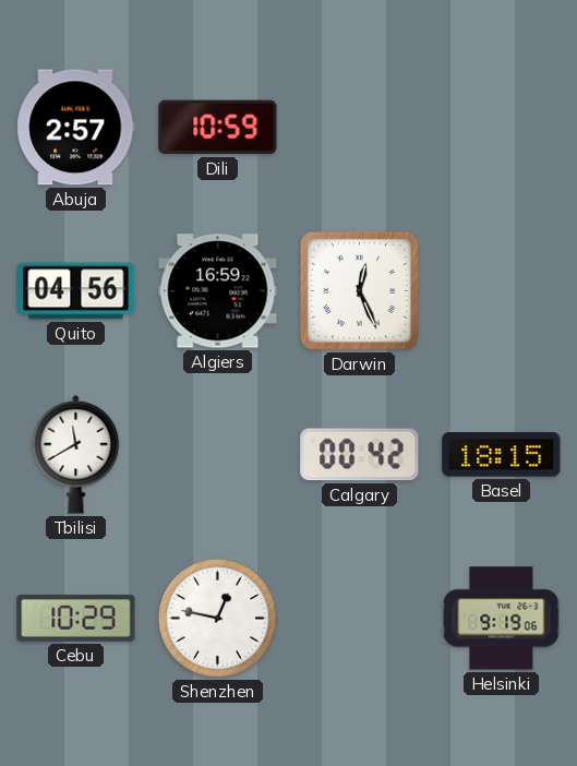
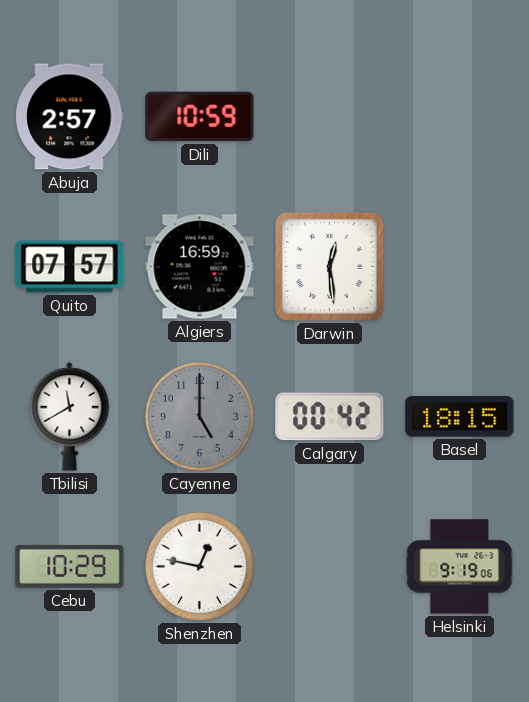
Quito: 04:56 -> 07:57
Darwin: 12:26 -> 12:29
Cayenne: none -> 5:00
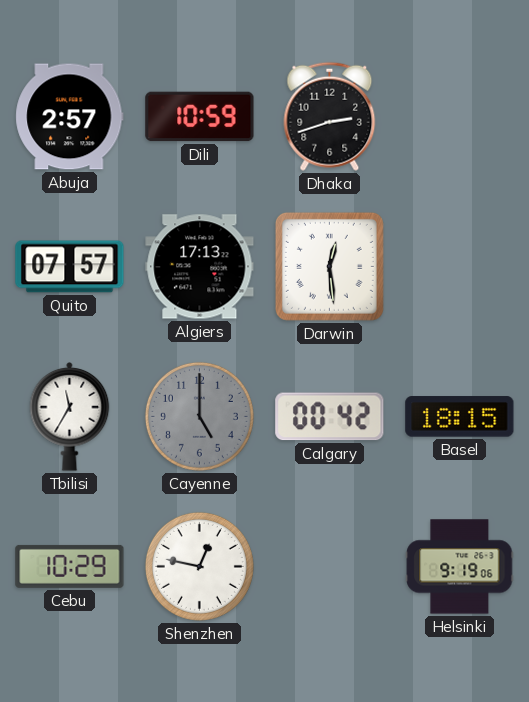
Dhaka: none -> 2:42
Algiers: 16:59 -> 17:13
Tbilisi: 11:40 -> 11:35
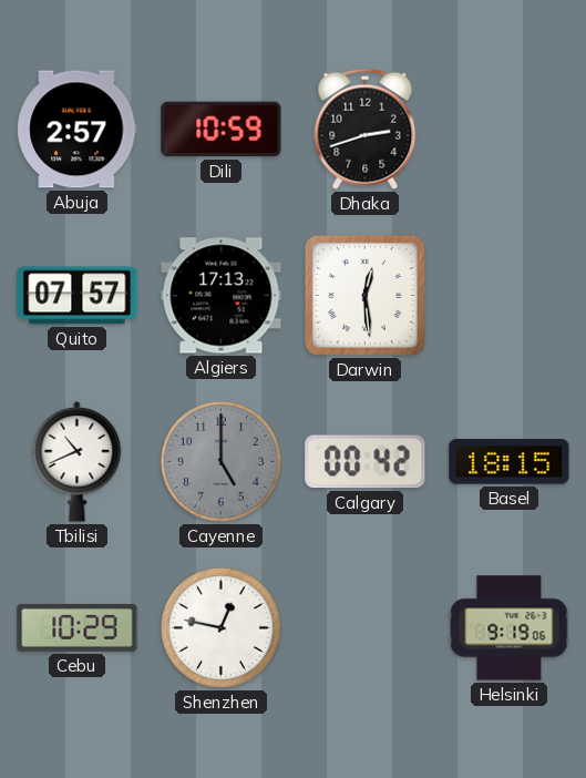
Tbilisi: 11:35 -> 10:41
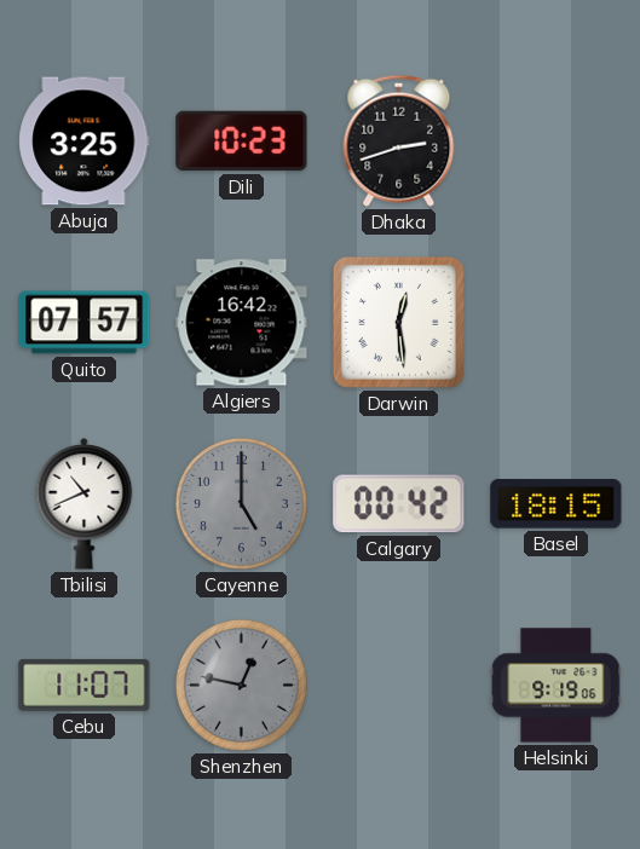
Abuja: 2:57 -> 3:25
Dili: 10:59 -> 10:23
Algiers: 17:13 -> 16:42
Cebu: 10:29 -> 11:07
Shenzhen dial: white -> grey
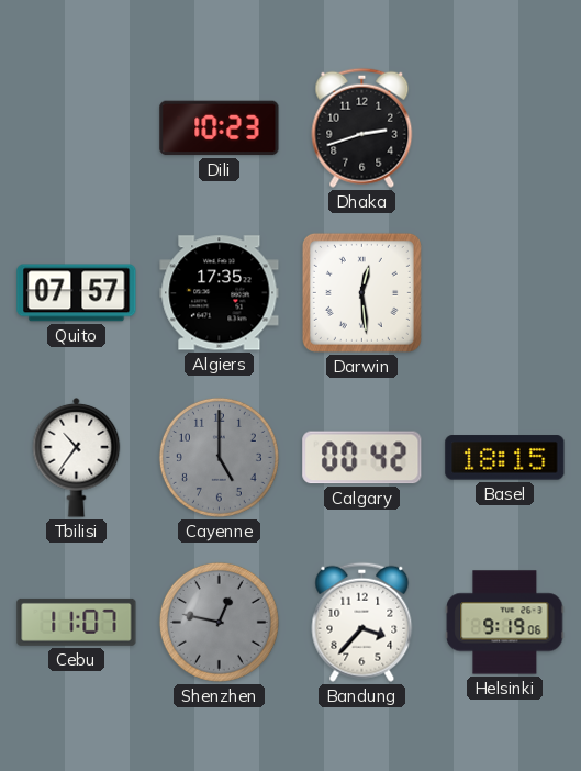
Abuja: 3:25 -> none
Algiers: 16:42 -> 17:35
Tbilisi: 10:41 -> 10:36
Bandung: none -> 3:37
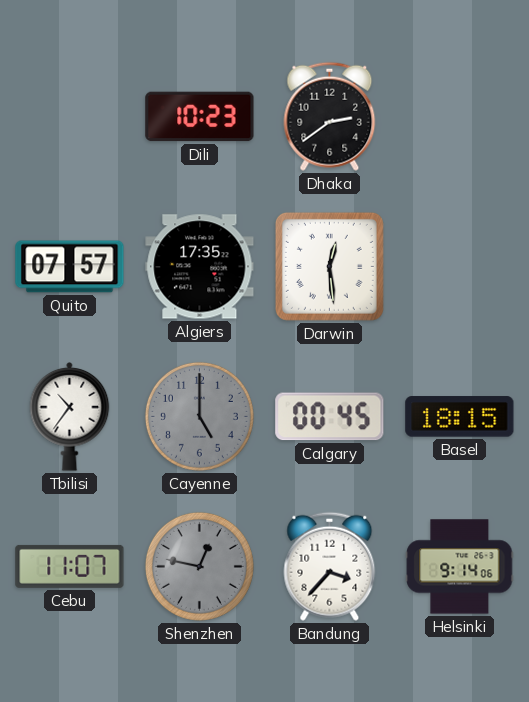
Dhaka: 2:42 -> 2:39
Calgary: 00:42 -> 00:45
Helsinki: 9:19 -> 9:14
